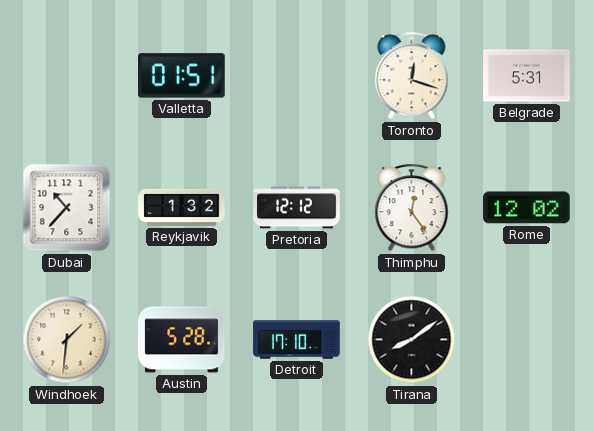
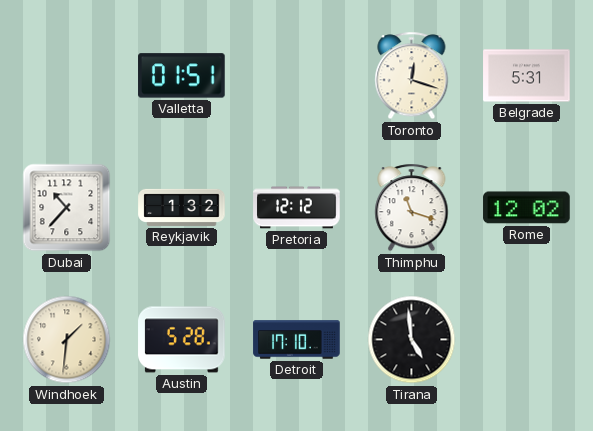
Thimphu: 12:24 -> 11:18
Tirana: 8:09 -> 4:59
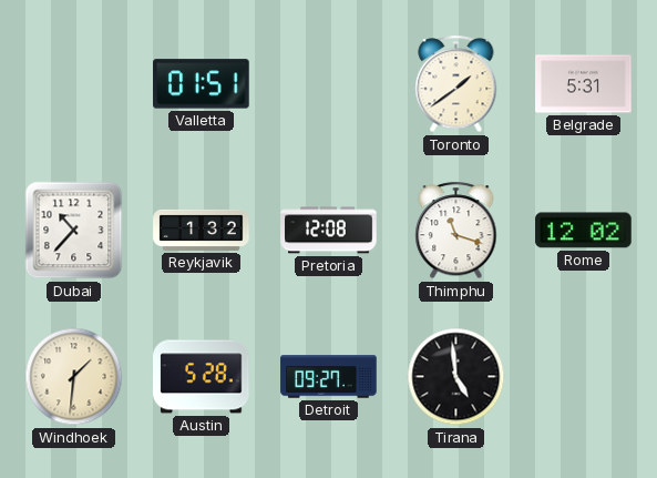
Toronto: 12:18 -> 1:39
Pretoria: 12:12 -> 12:08
Detroit: 17:10 -> 09:27
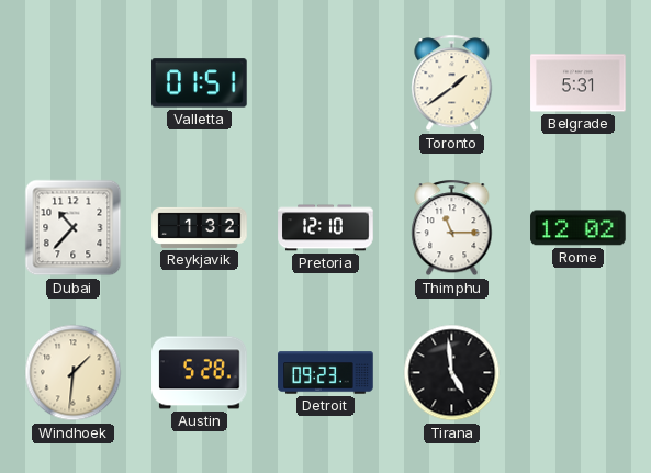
Pretoria: 12:08 -> 12:10
Thimphu: 11:18 -> 11:15
Detroit: 09:27 -> 09:23
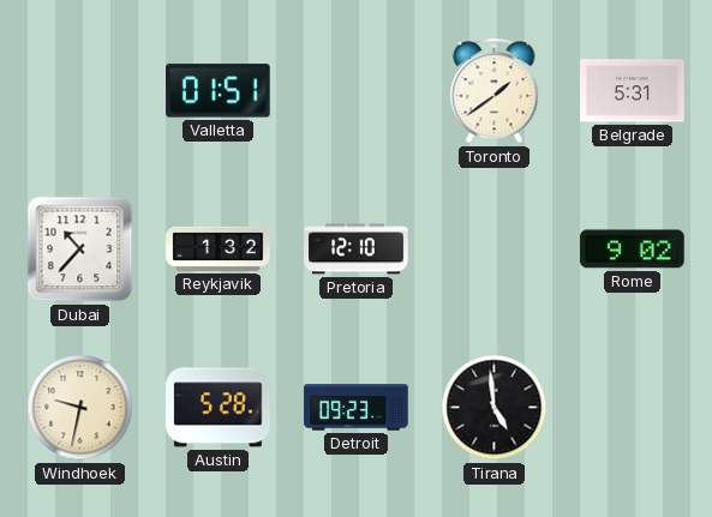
Thimphu: 11:15 -> none
Rome: 12:02 -> 9:02
Windhoek: 1:31 -> 9:32
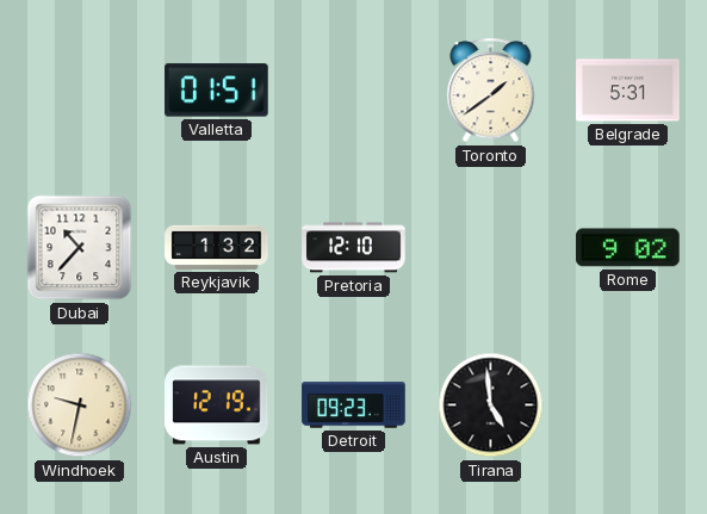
Austin: 5:28 -> 12:19
